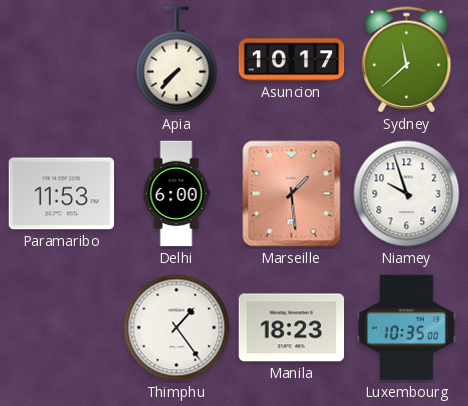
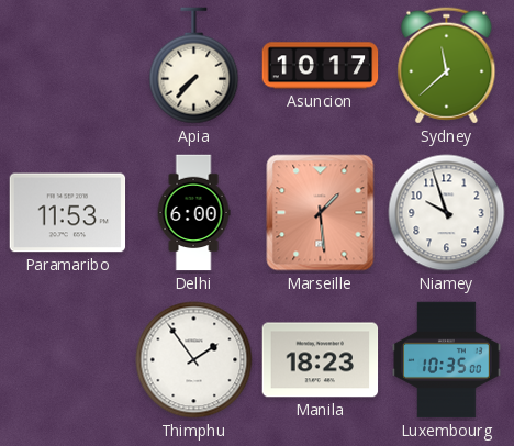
Thimphu: 1:24 -> 1:54
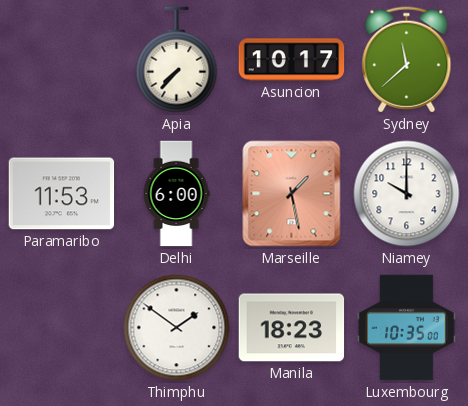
Marseille: 1:29 -> 1:28
Niamey: 9:57 -> 10:00
Thimphu: 1:54 -> 1:51
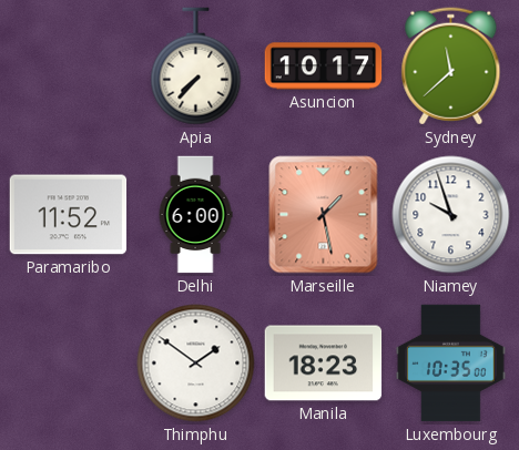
Paramaribo: 11:53 -> 11:52
Niamey: 10:00 -> 9:57
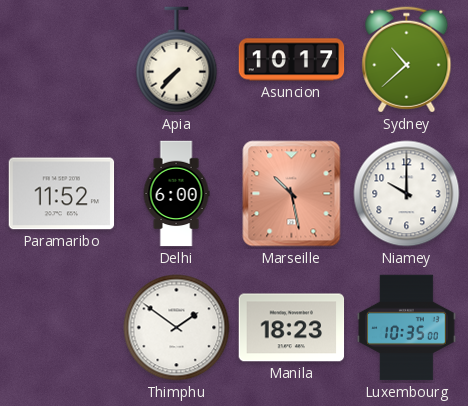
Sydney: 11:38 -> 10:38
Marseille: 1:28 -> 10:28
Niamey: 9:57 -> 10:00
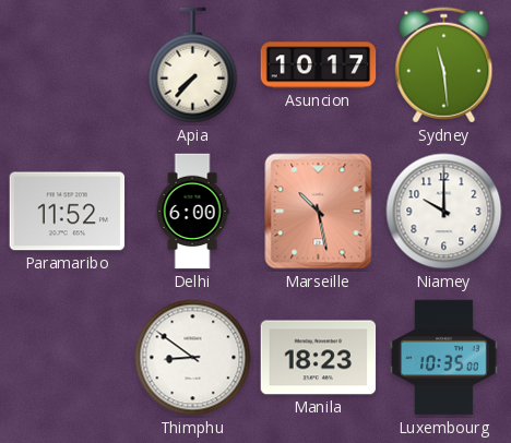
Sydney: 10:38 -> 11:29
Thimphu: 1:51 -> 8:51
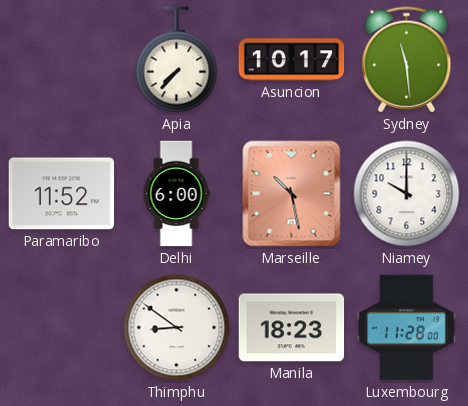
Luxembourg: 10:35 -> 11:28
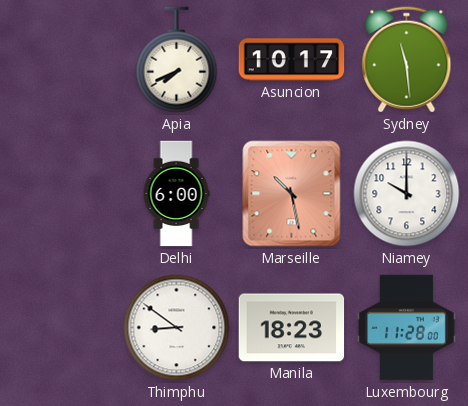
Apia: 7:37 -> 7:41
Paramaribo: 11:52 -> none
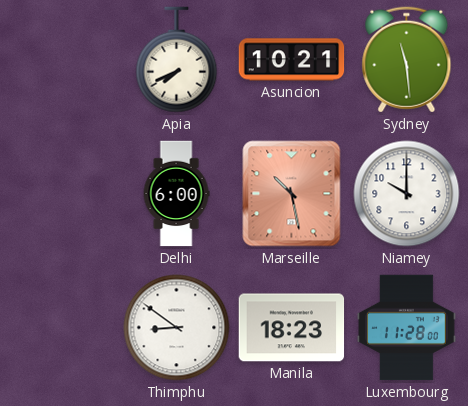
Asuncion: 10:17 -> 10:21
